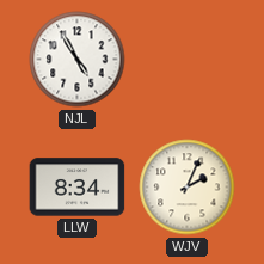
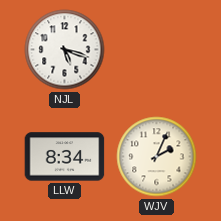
NJL: 4:55 -> 5:18
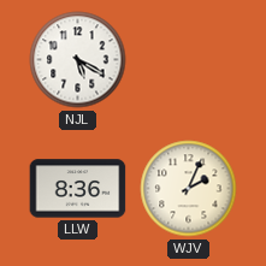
NJL: 5:18 -> 5:20
LLW: 8:34 -> 8:36
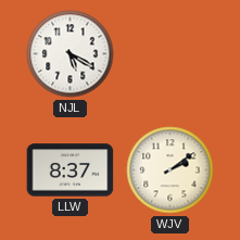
LLW: 8:36 -> 8:37
WJV: 2:04 -> 2:09
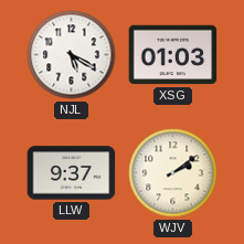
XSG: none -> 01:03
LLW: 8:37 -> 9:37
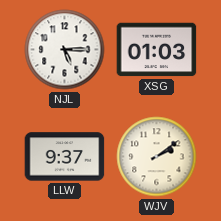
NJL: 5:20 -> 5:15
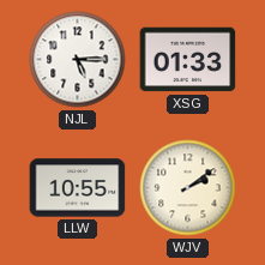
XSG: 01:03 -> 01:33
LLW: 9:37 -> 10:55
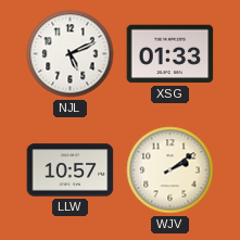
NJL: 5:15 -> 5:11
LLW: 10:55 -> 10:57
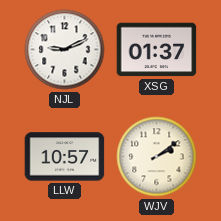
NJL: 5:11 -> 9:11
XSG: 01:33 -> 01:37
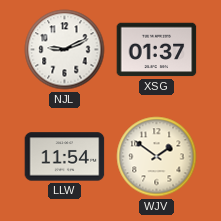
LLW: 10:57 -> 11:54
WJV: 2:09 -> 1:51
